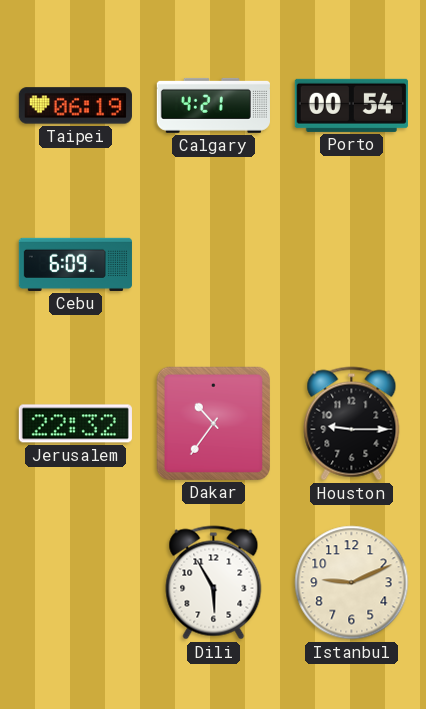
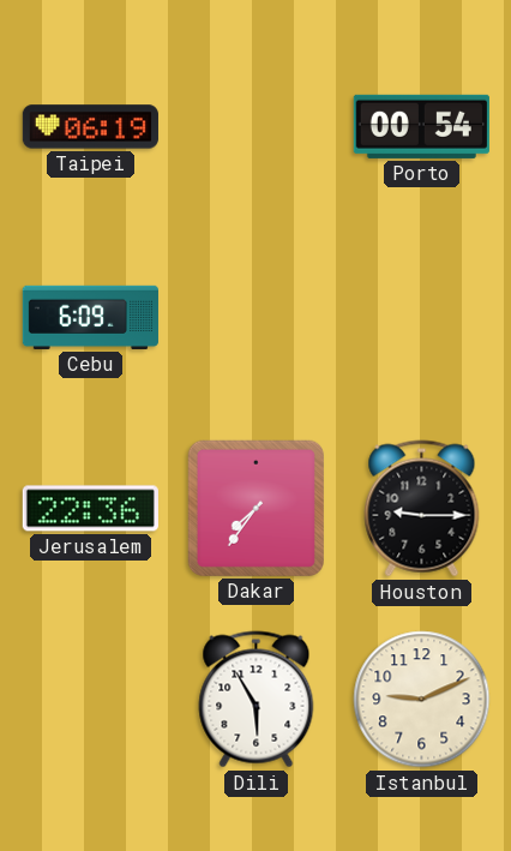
Calgary: 4:21 -> none
Jerusalem: 22:32 -> 22:36
Dakar: 10:36 -> 7:36
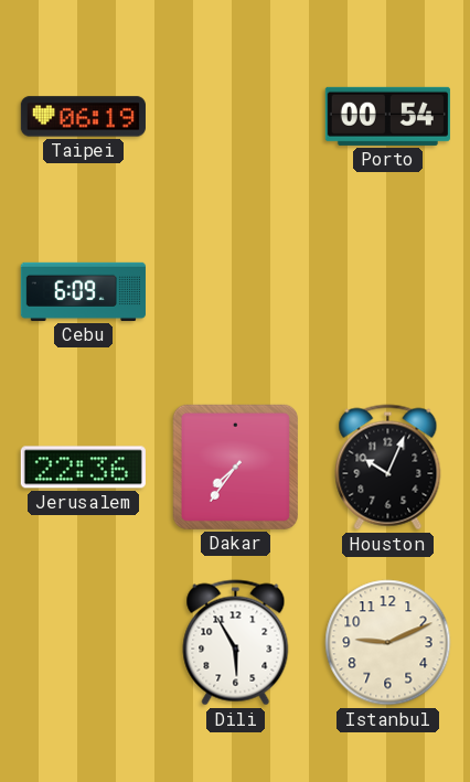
Houston: 9:15 -> 10:04
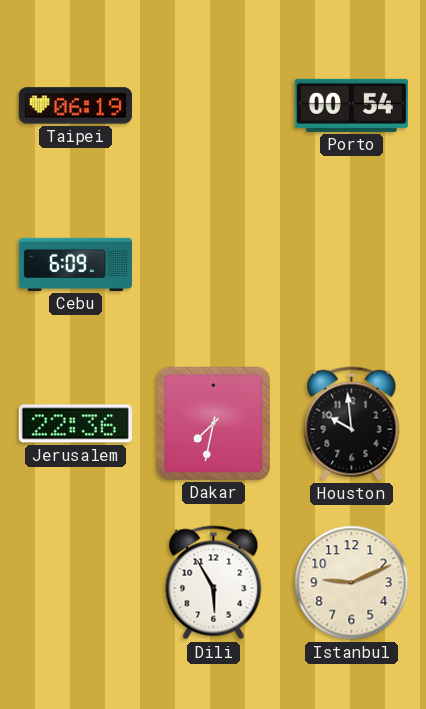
Dakar: 7:36 -> 7:32
Houston: 10:04 -> 9:59
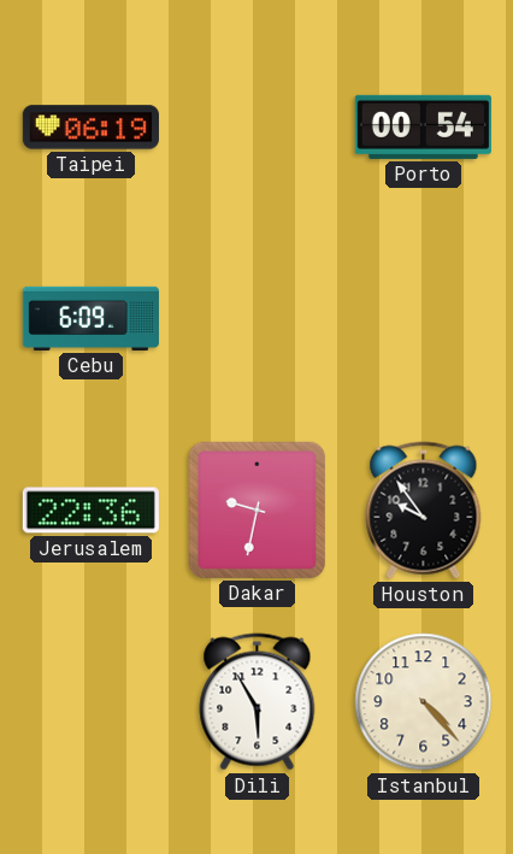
Dakar: 7:32 -> 9:32
Houston: 9:59 -> 9:54
Istanbul: 9:11 -> 4:23
